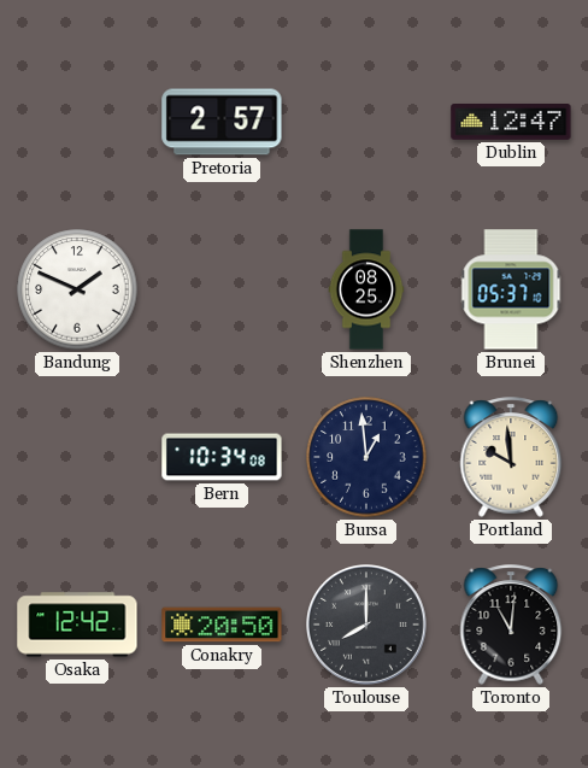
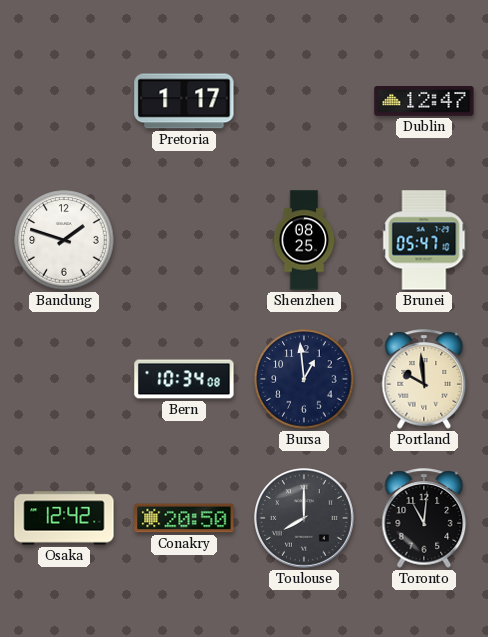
Pretoria: 2:57 -> 1:17
Bandung: 1:49 -> 1:48
Brunei: 05:37 -> 05:47
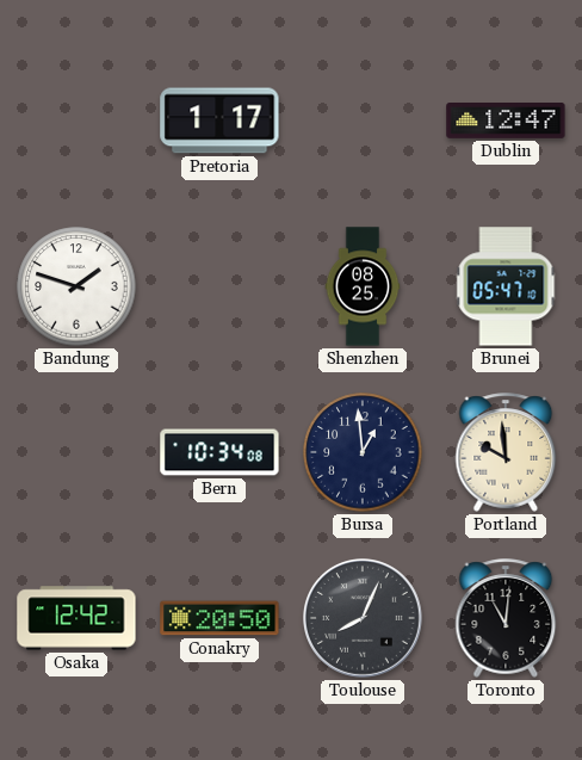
Toulouse: 8:00 -> 8:04
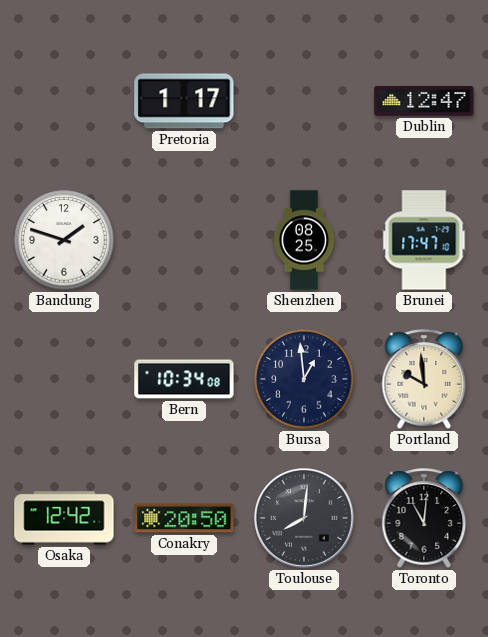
Brunei: 05:47 -> 17:47
Toulouse: 8:04 -> 8:01
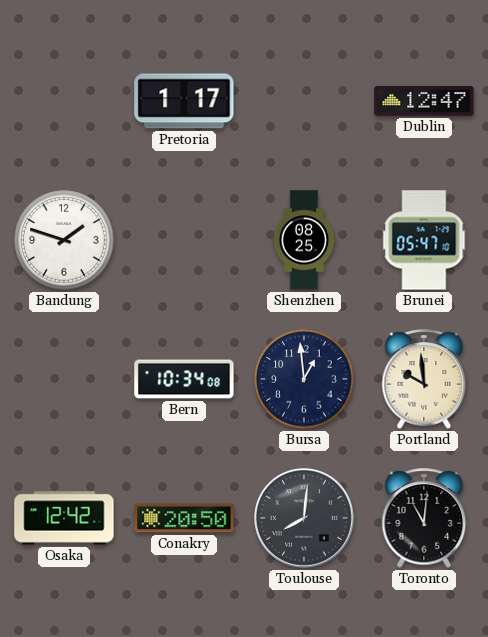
Brunei: 17:47 -> 05:47
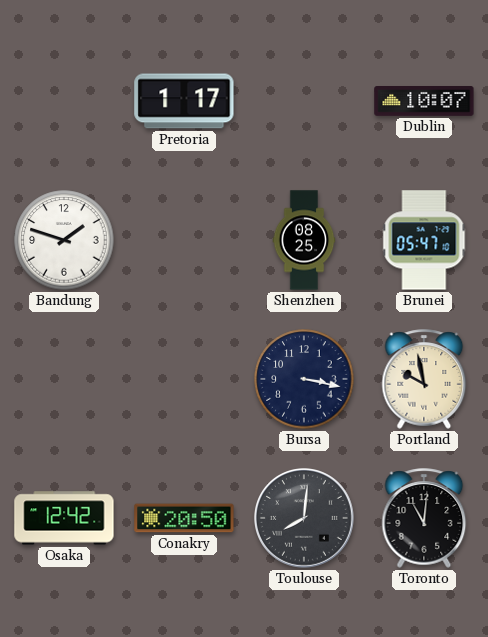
Dublin: 12:47 -> 10:07
Bern: 10:34 -> none
Bursa: 12:59 -> 3:17
Portland: 9:59 -> 9:58
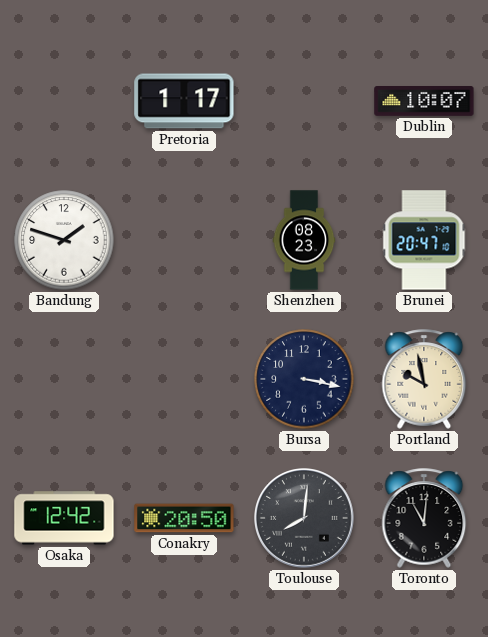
Shenzhen: 08:25 -> 08:23
Brunei: 05:47 -> 20:47
